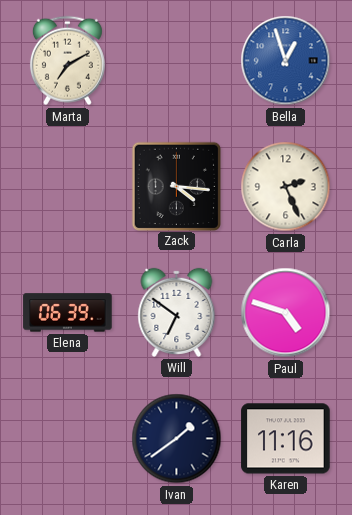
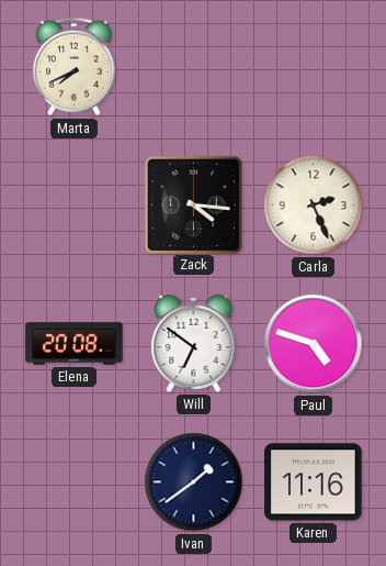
Marta: 7:10 -> 7:41
Bella: 12:57 -> none
Elena: 06:39 -> 20:08
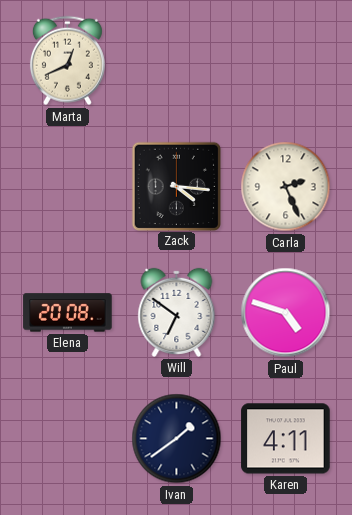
Marta: 7:41 -> 12:41
Karen: 11:16 -> 4:11
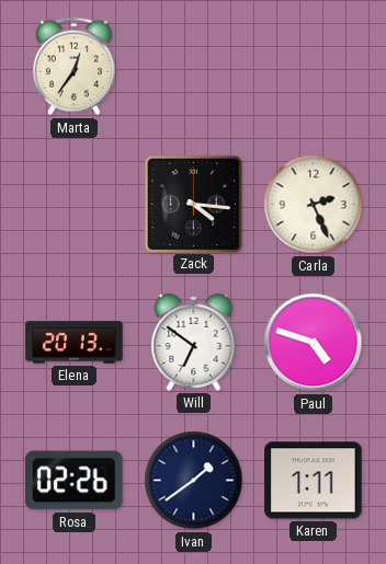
Marta: 12:41 -> 12:36
Elena: 20:08 -> 20:13
Rosa: none -> 02:26
Karen: 4:11 -> 1:11
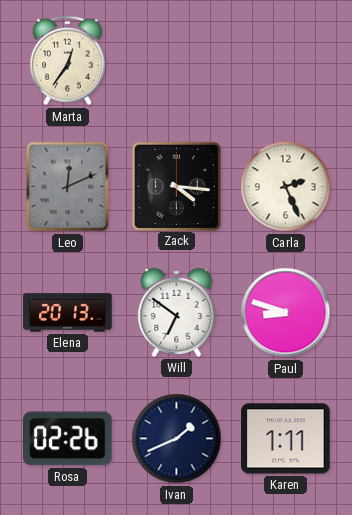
Leo: none -> 12:11
Paul: 4:48 -> 8:48
Ivan: 1:39 -> 1:41
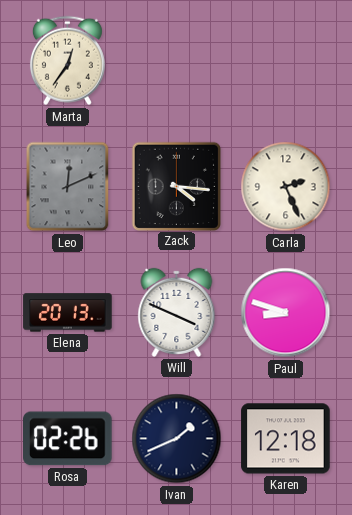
Will: 6:51 -> 3:49
Karen: 1:11 -> 12:18
